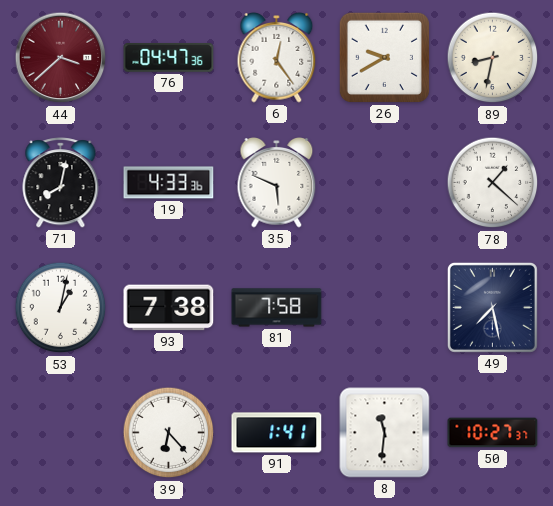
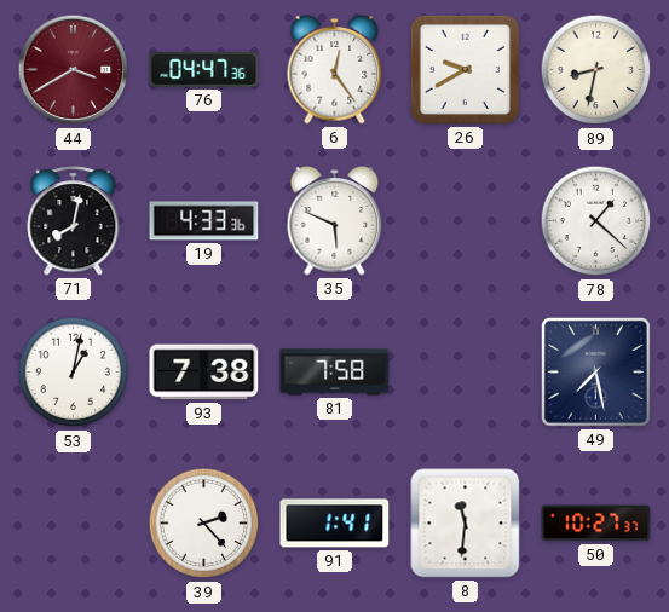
44: 3:38 -> 3:40
39: 6:23 -> 2:23
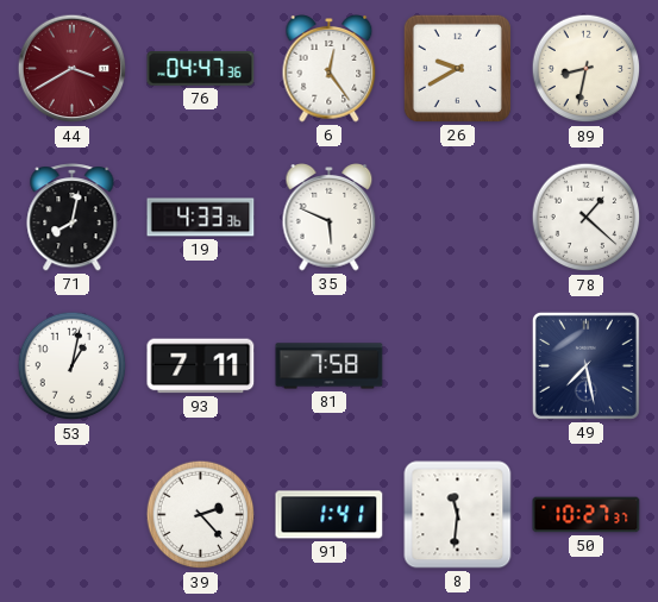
93: 7:38 -> 7:11
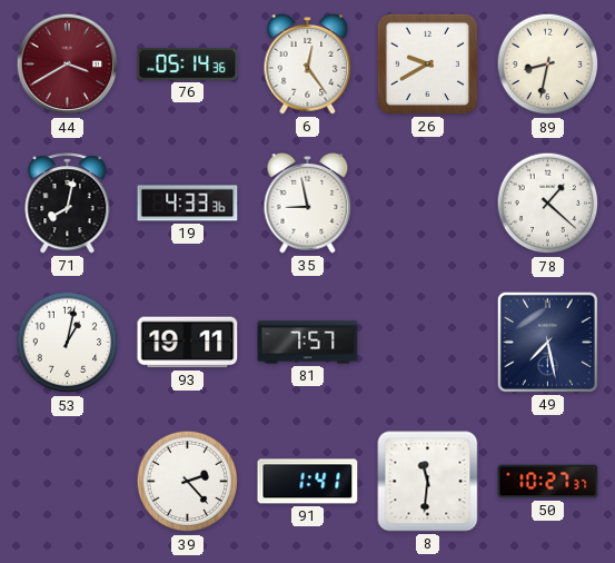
76: 04:47 -> 05:14
35: 5:49 -> 8:58
93: 7:11 -> 19:11
81: 7:58 -> 7:57
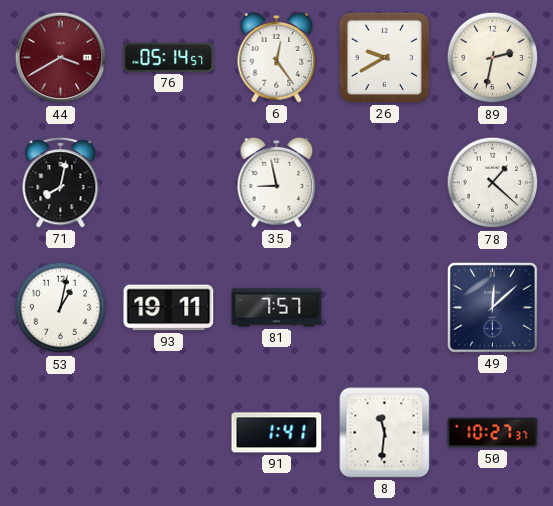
76: 05:14:36 -> 05:14:57
89: 8:32 -> 2:32
19: 4:33 -> none
49: 7:28 -> 12:08
39: 2:23 -> none
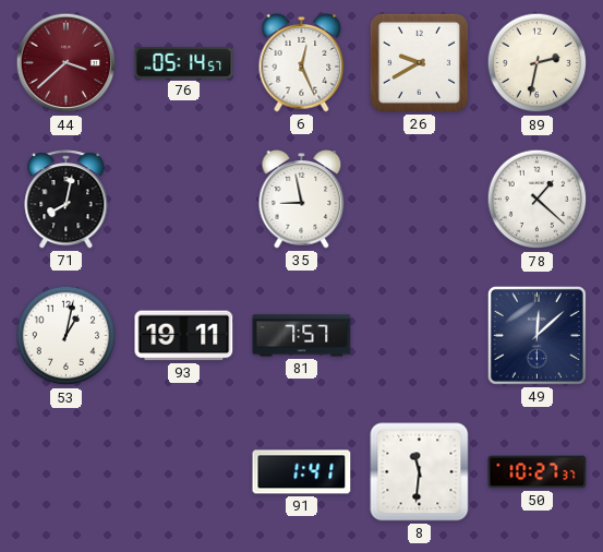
44: 3:40 -> 3:38
6: 12:24 -> 12:26
